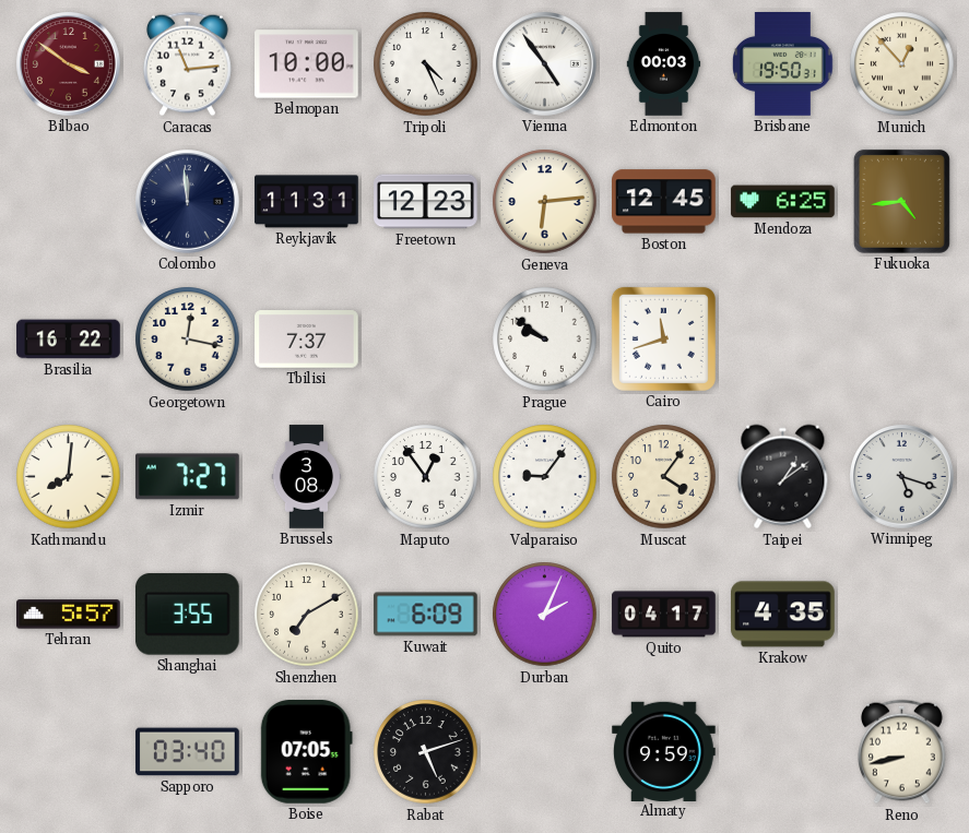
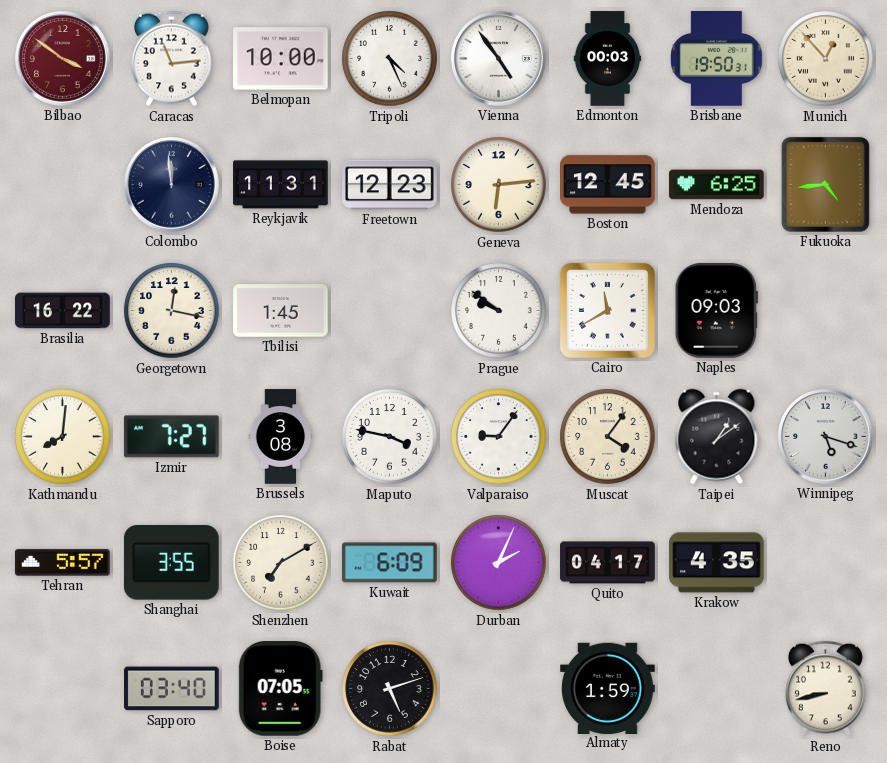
Tbilisi: 7:37 -> 1:45
Cairo: 11:42 -> 11:40
Naples: none -> 09:03
Maputo: 12:54 -> 3:47
Almaty: 9:59 -> 1:59
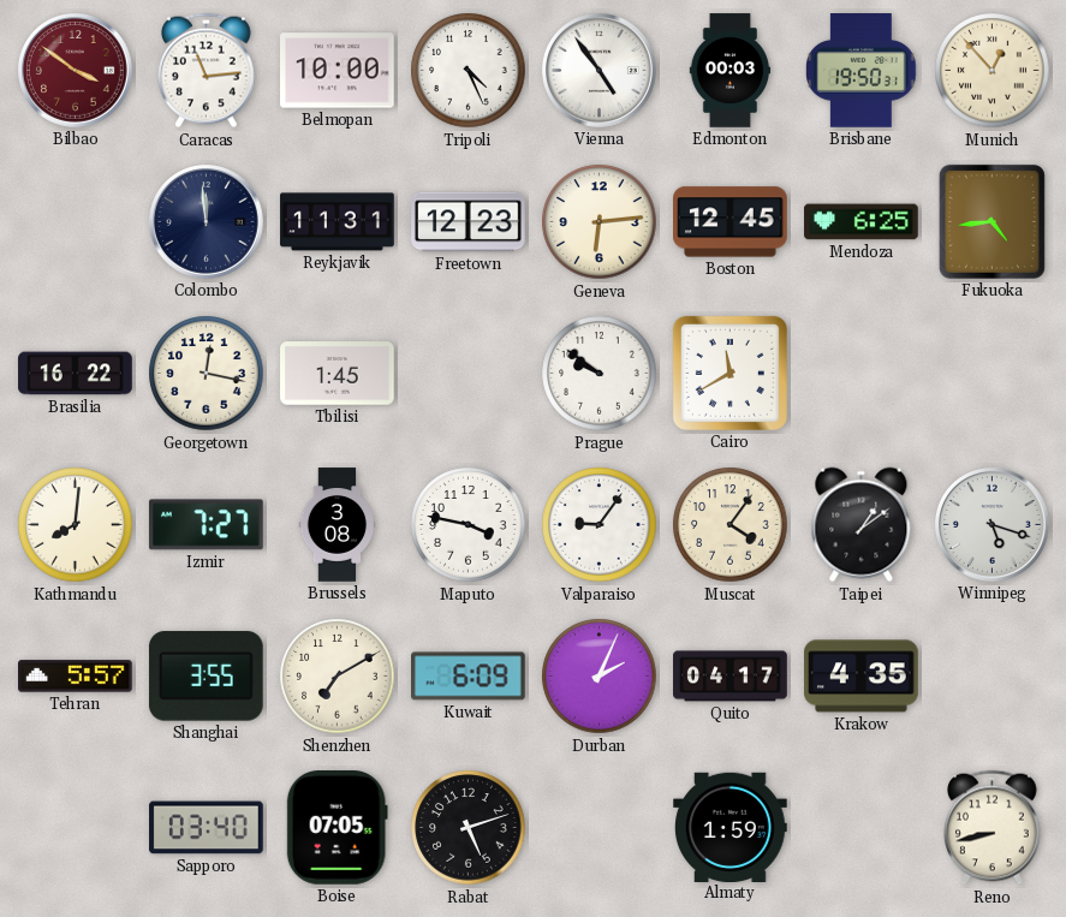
Naples: 09:03 -> none
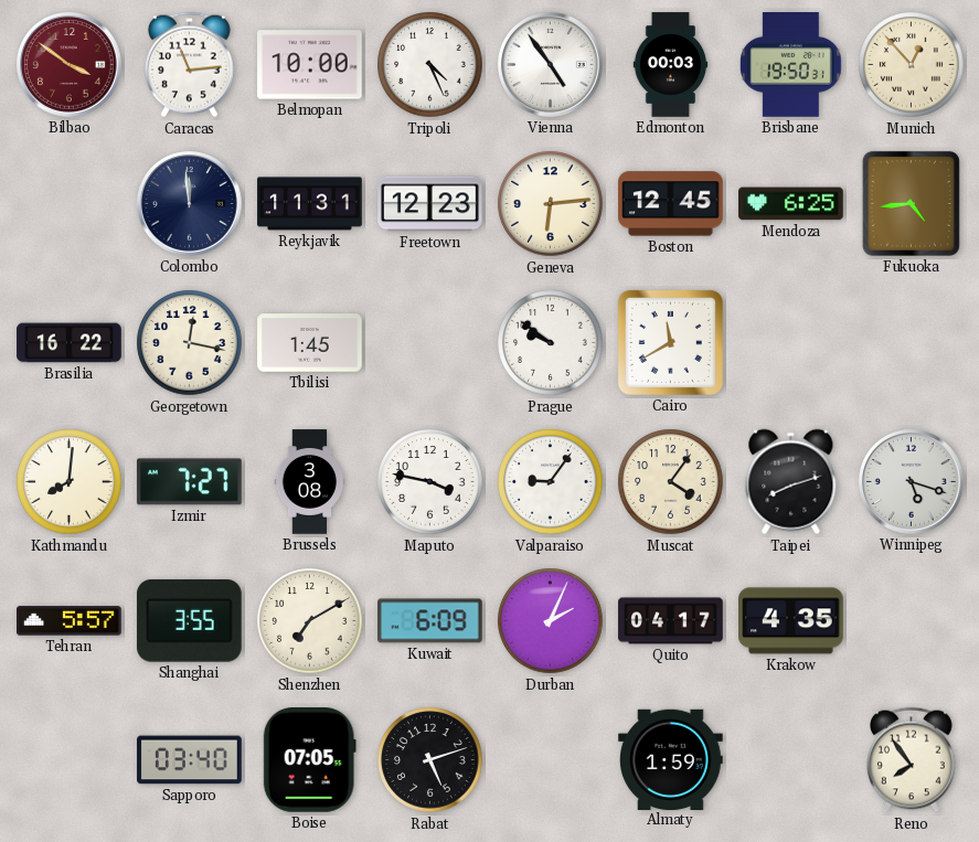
Taipei: 1:09 -> 8:12
Reno: 8:43 -> 7:54
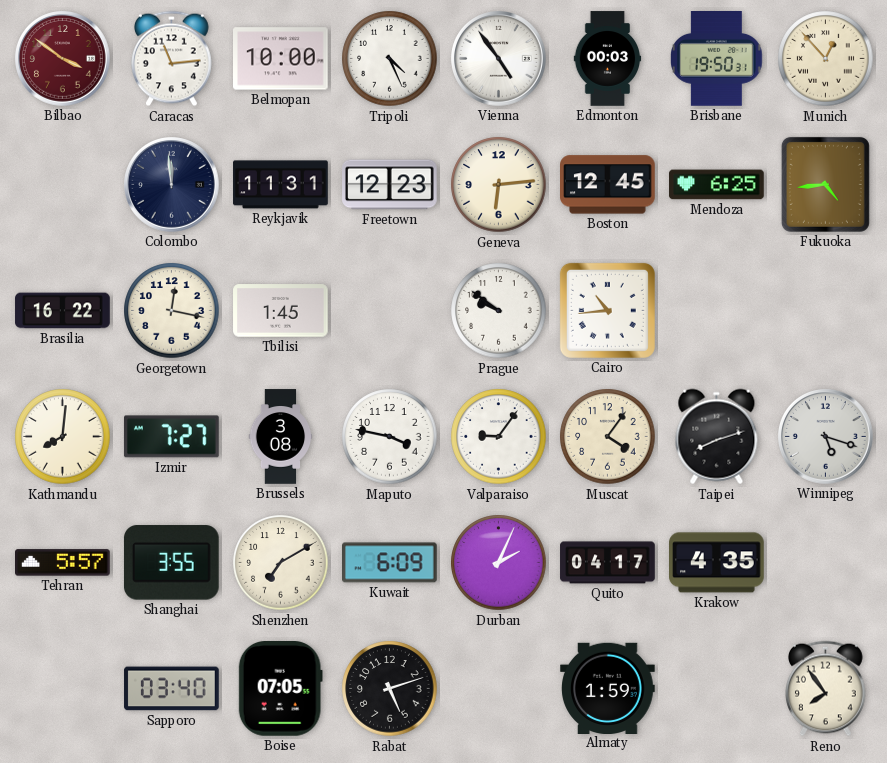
Cairo: 11:40 -> 10:44
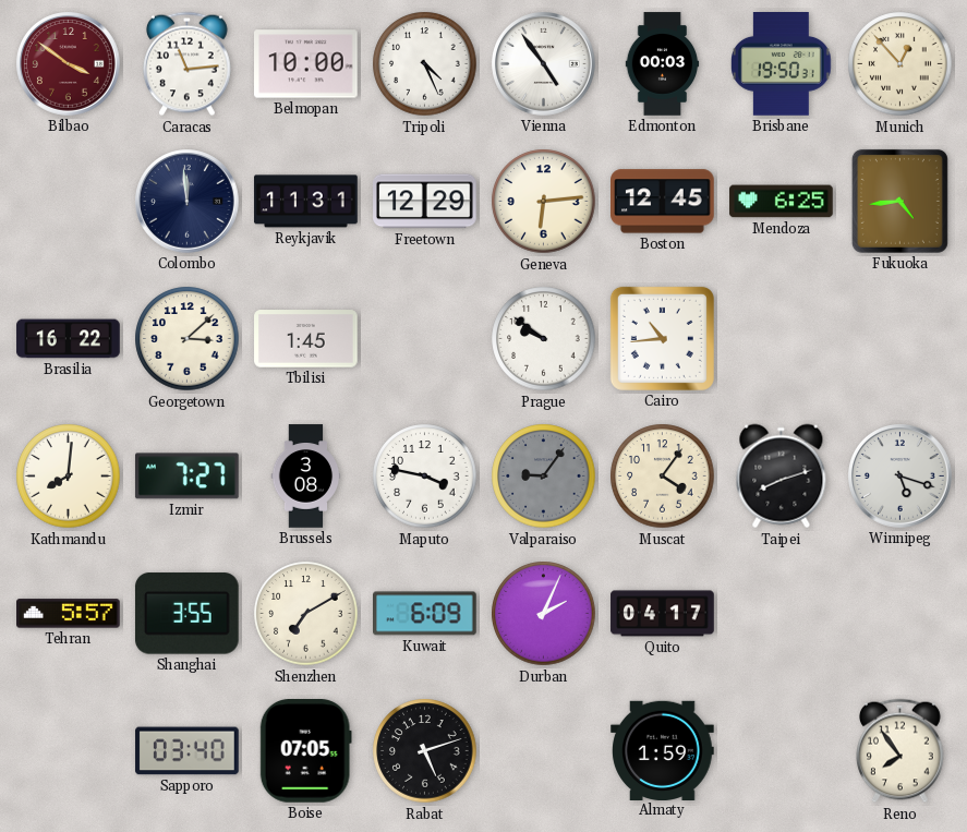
Freetown: 12:23 -> 12:29
Georgetown: 12:17 -> 3:08
Valparaiso dial: white -> grey
Krakow: 4:35 -> none
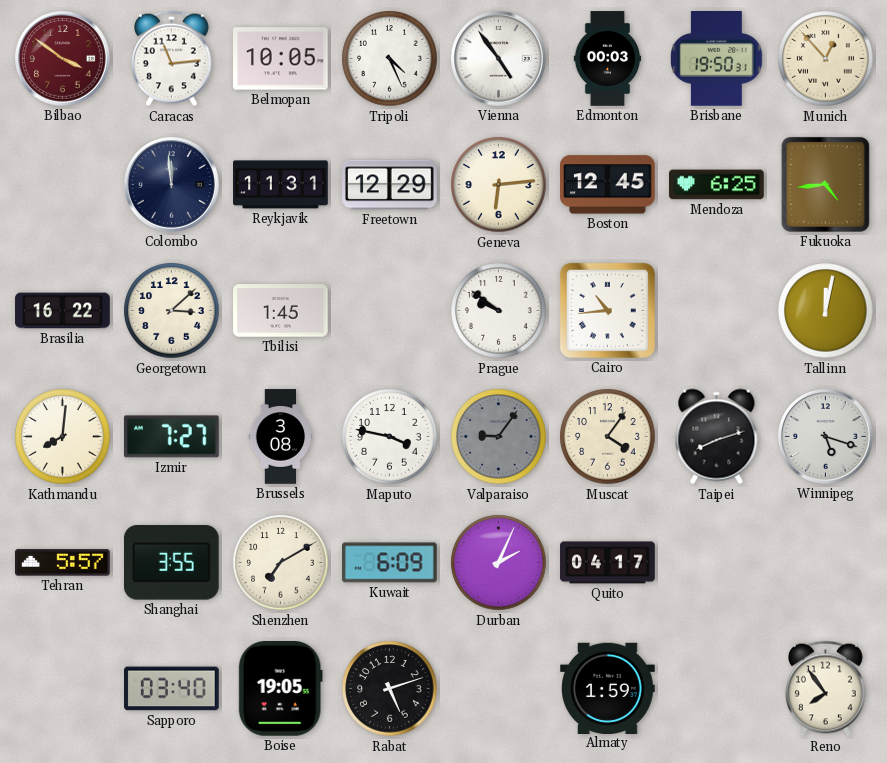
Belmopan: 10:00 -> 10:05
Tallinn: none -> 12:02
Boise: 07:05 -> 19:05
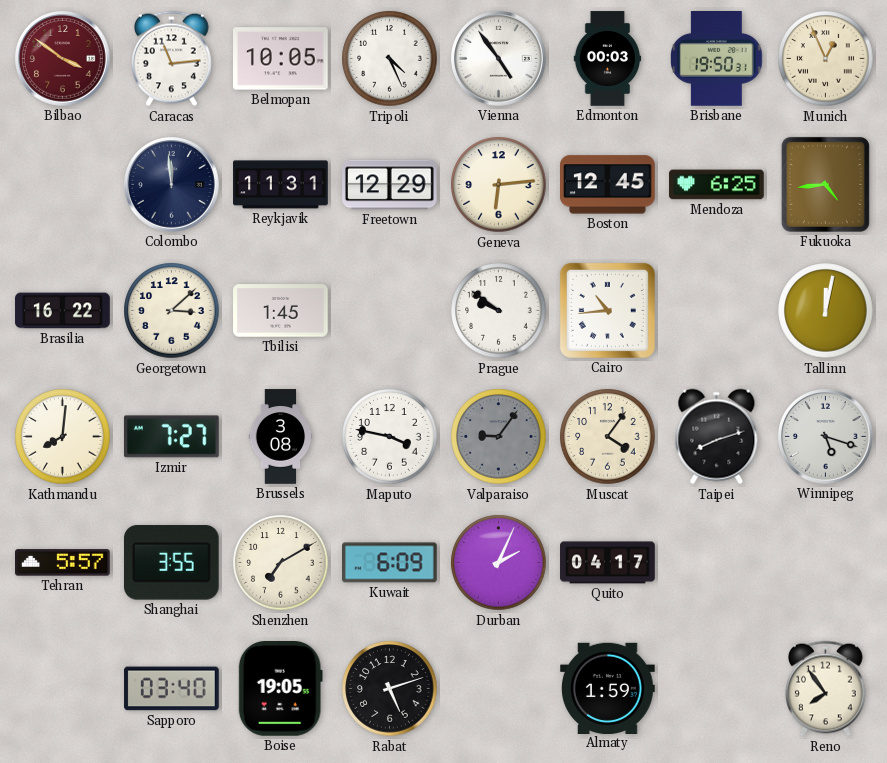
Munich: 12:53 -> 12:56
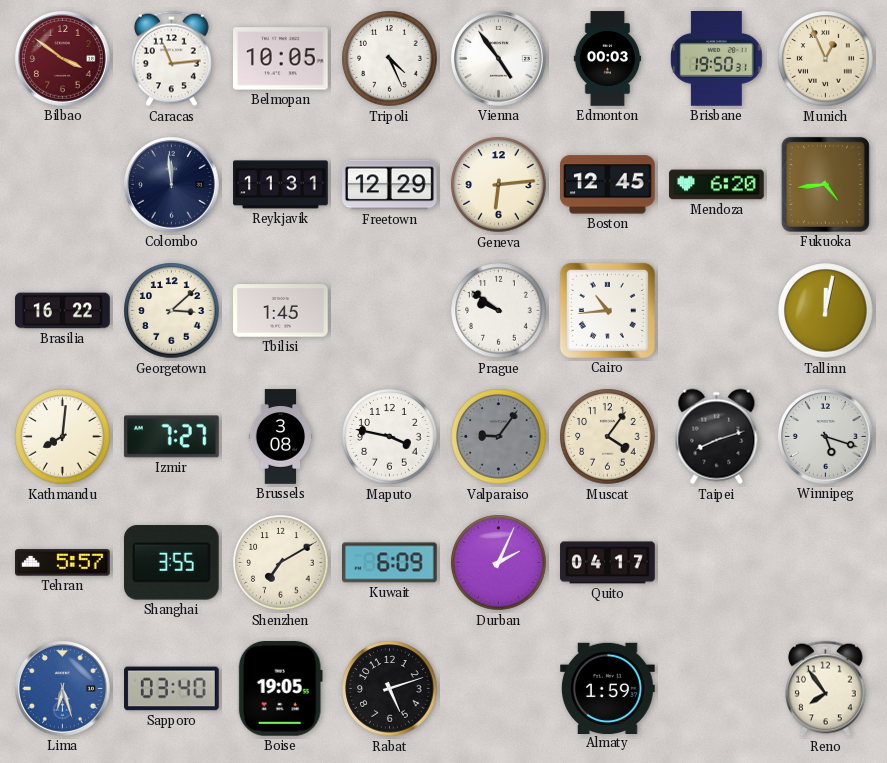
Mendoza: 6:25 -> 6:20
Lima: none -> 6:27
